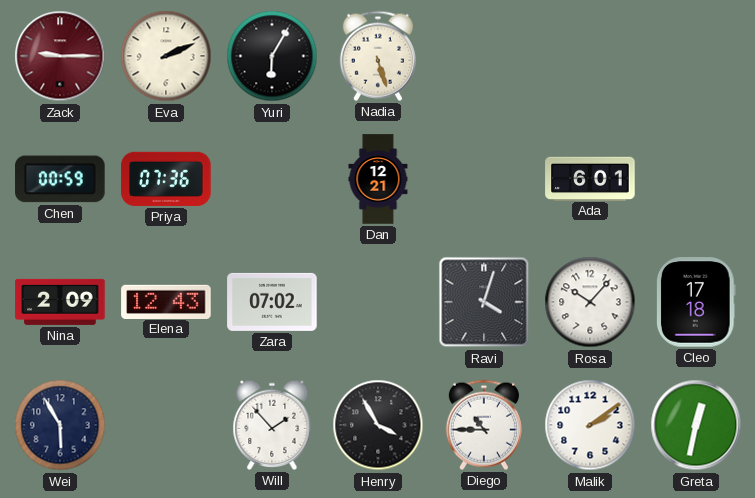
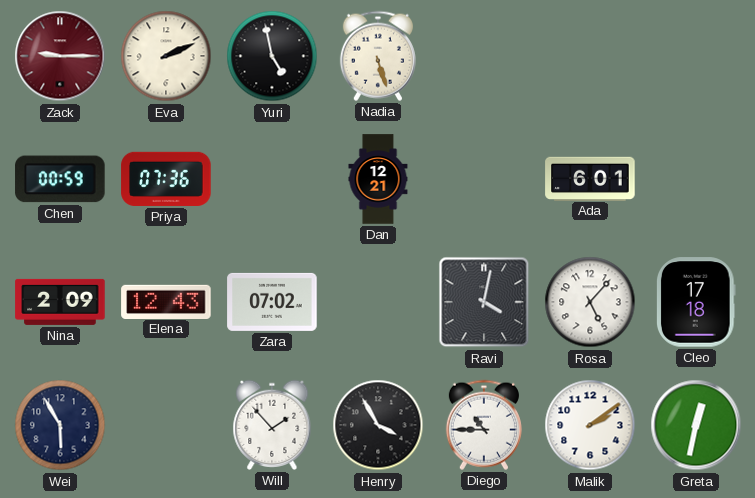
Yuri: 6:05 -> 4:58
Ravi: 4:03 -> 4:02
Rosa: 10:07 -> 5:07
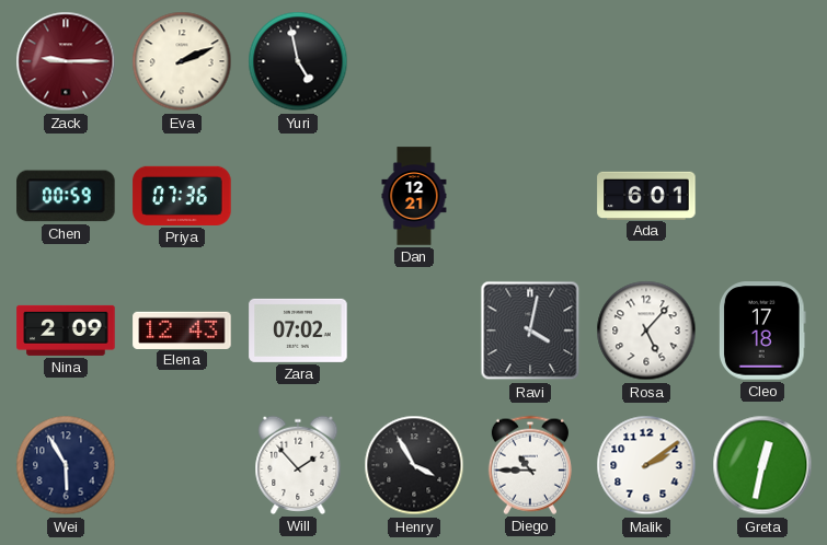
Nadia: 5:27 -> none
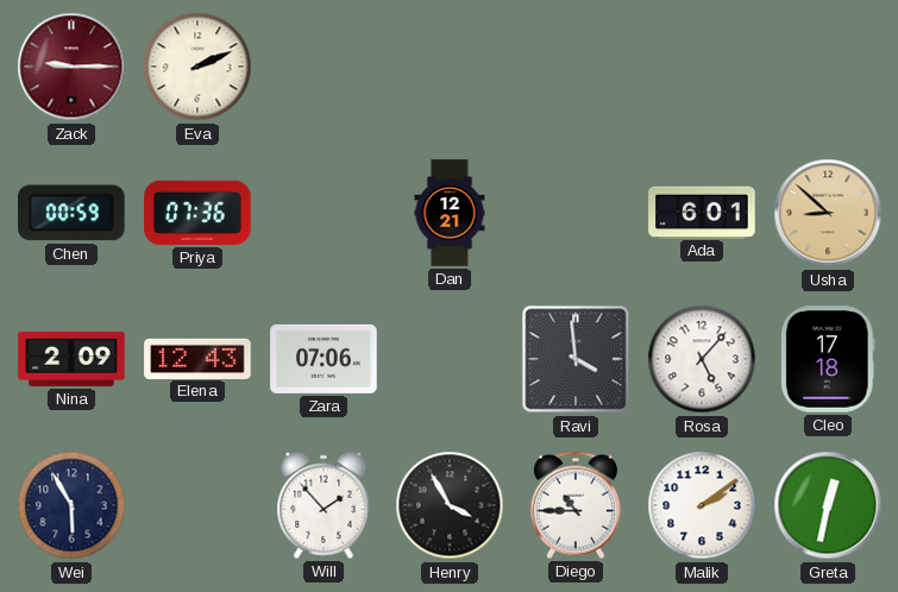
Yuri: 4:58 -> none
Usha: none -> 8:52
Zara: 07:02 -> 07:06
Ravi: 4:02 -> 3:59
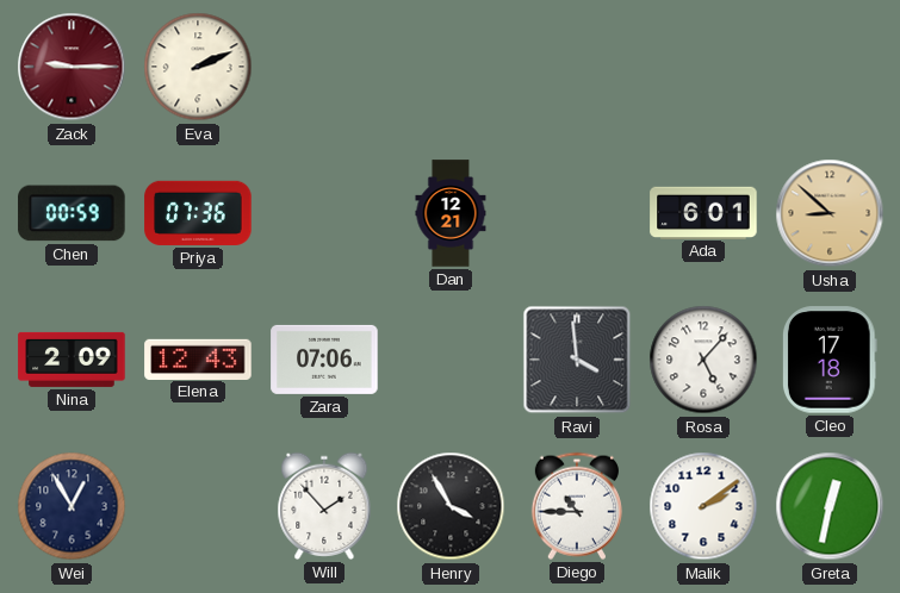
Wei: 5:55 -> 12:55
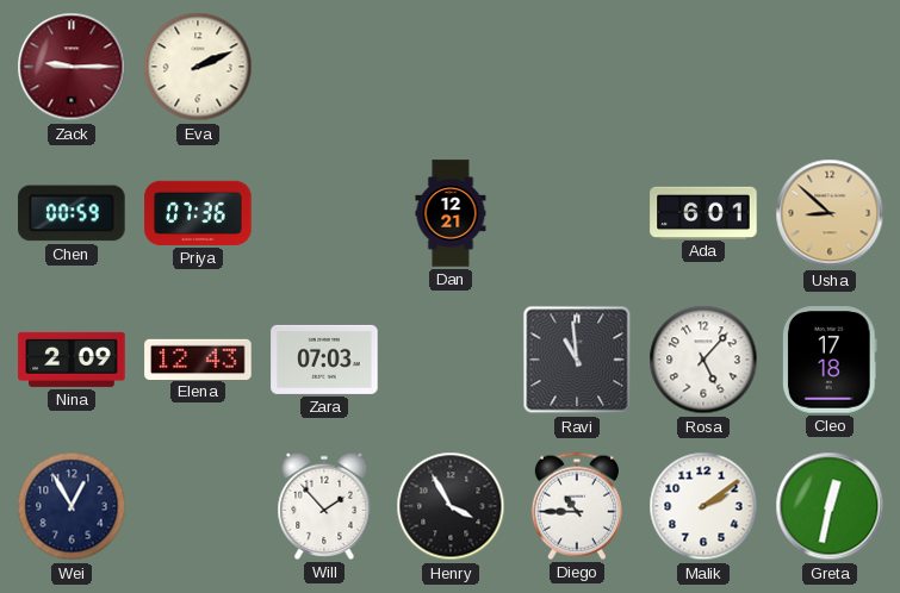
Zara: 07:06 -> 07:03
Ravi: 3:59 -> 10:59
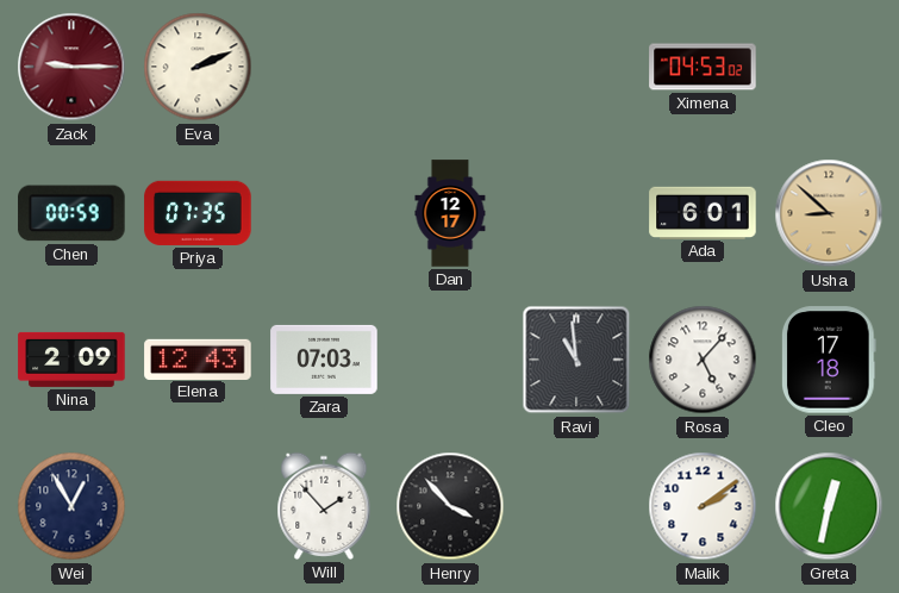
Ximena: none -> 04:53
Priya: 07:36 -> 07:35
Dan: 12:21 -> 12:17
Henry: 3:55 -> 3:53
Diego: 10:45 -> none
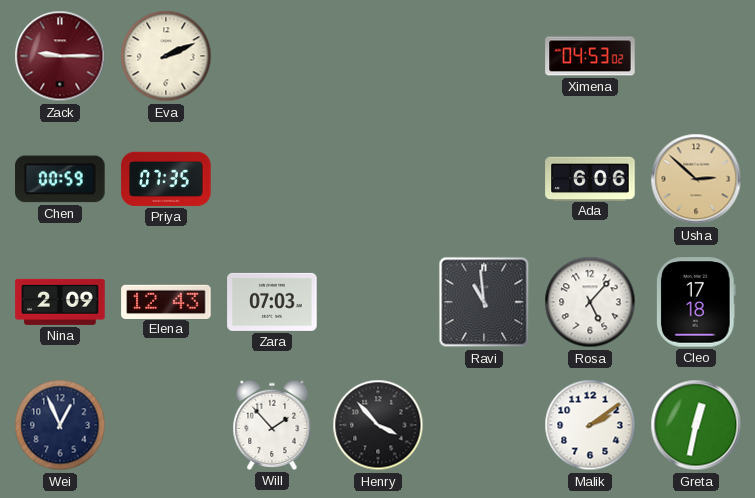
Dan: 12:17 -> none
Ada: 6:01 -> 6:06
Usha: 8:52 -> 2:52
Wei: 12:55 -> 12:56
